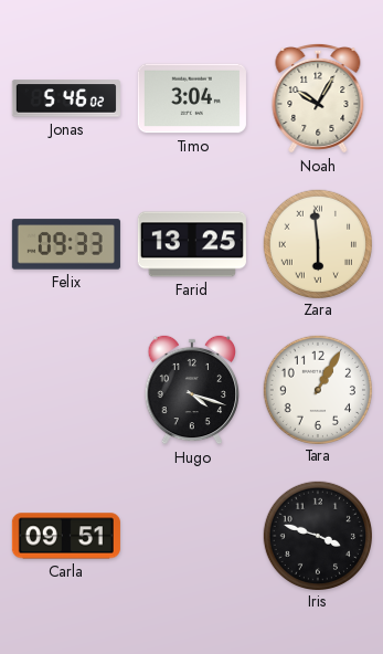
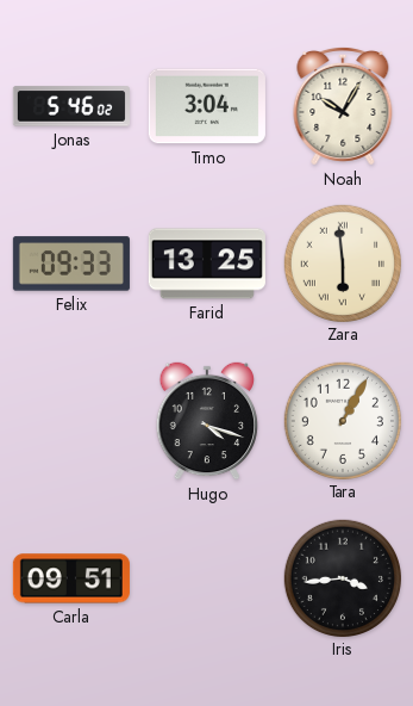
Iris: 3:48 -> 3:44
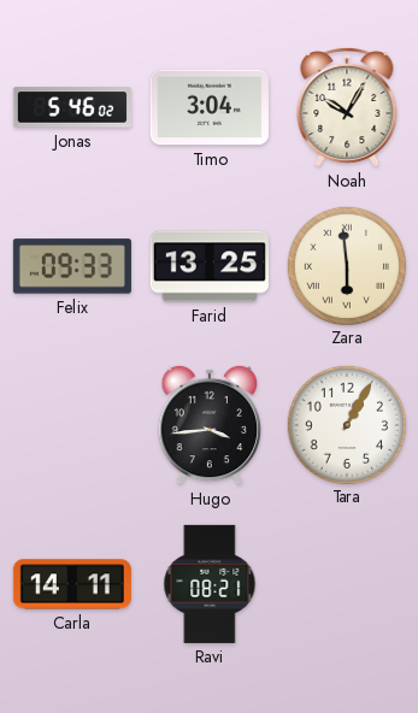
Hugo: 4:18 -> 3:44
Carla: 09:51 -> 14:11
Ravi: none -> 08:21
Iris: 3:44 -> none
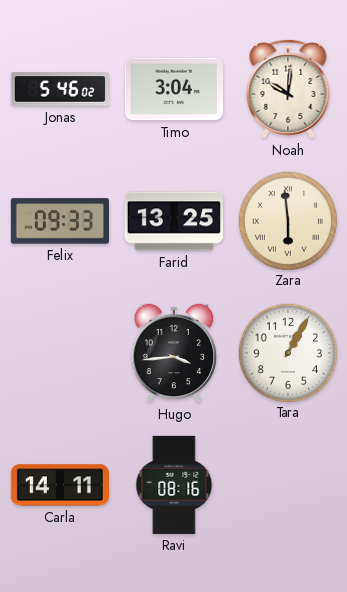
Noah: 10:05 -> 10:01
Ravi: 08:21 -> 08:16
